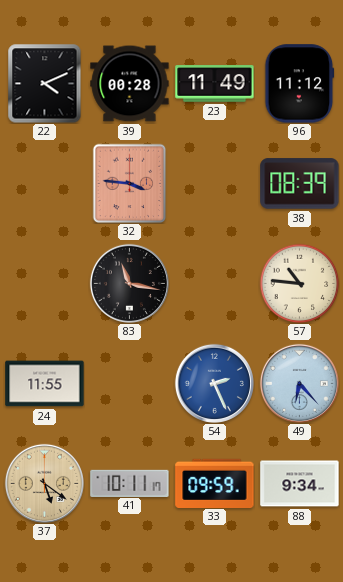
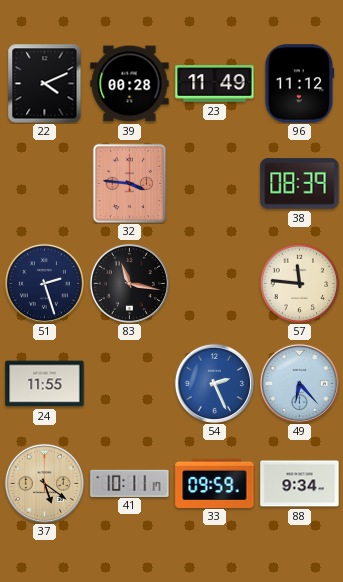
51: none -> 2:27
57: 10:46 -> 11:46
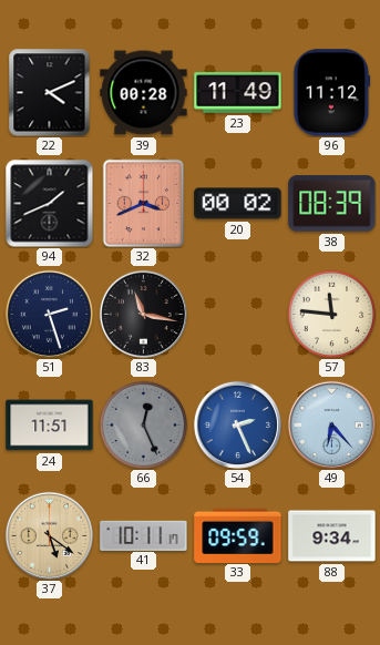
94: none -> 1:41
32: 3:46 -> 3:41
20: none -> 00:02
24: 11:55 -> 11:51
66: none -> 12:26
